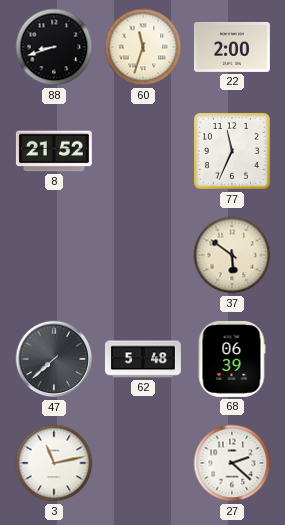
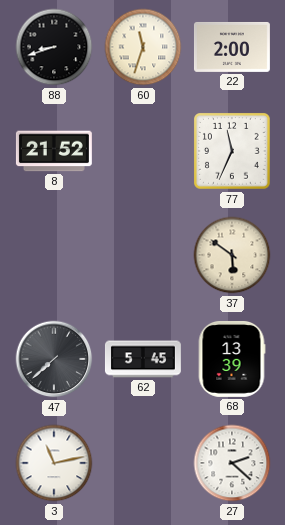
62: 5:48 -> 5:45
68: 06:39 -> 13:39
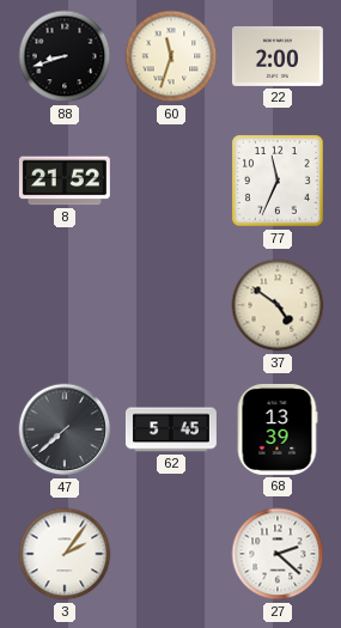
37: 5:51 -> 4:51
3: 11:13 -> 2:06
